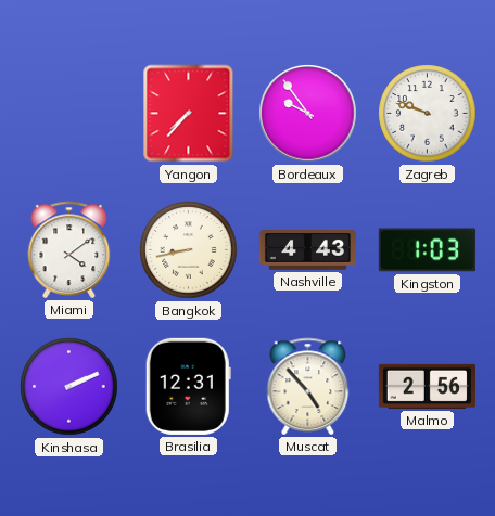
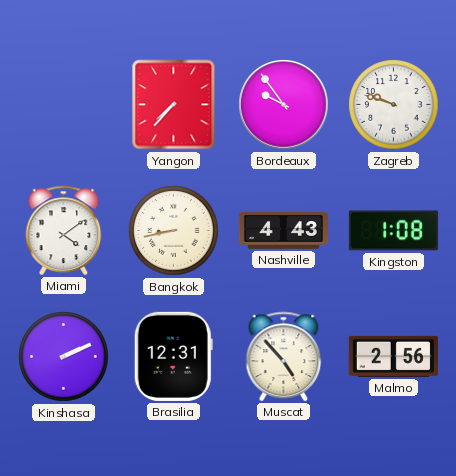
Kingston: 1:03 -> 1:08
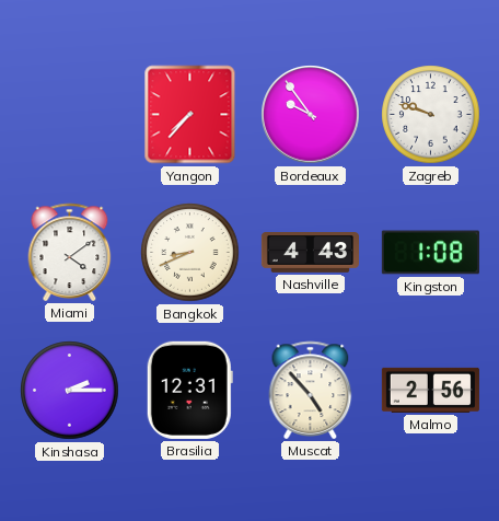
Bangkok: 8:43 -> 8:41
Kinshasa: 2:11 -> 2:15
